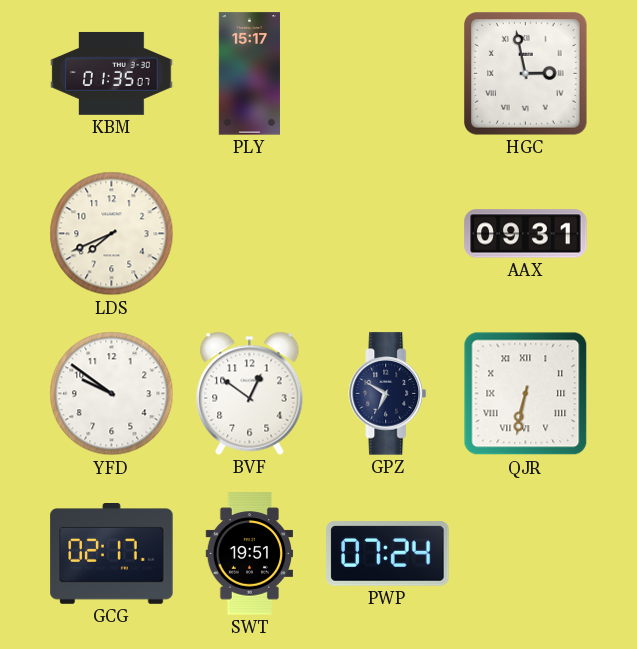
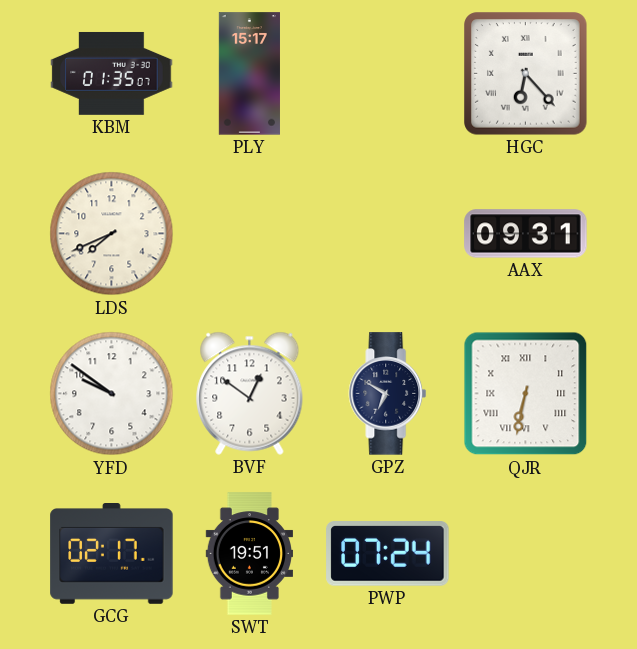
HGC: 2:58 -> 6:23
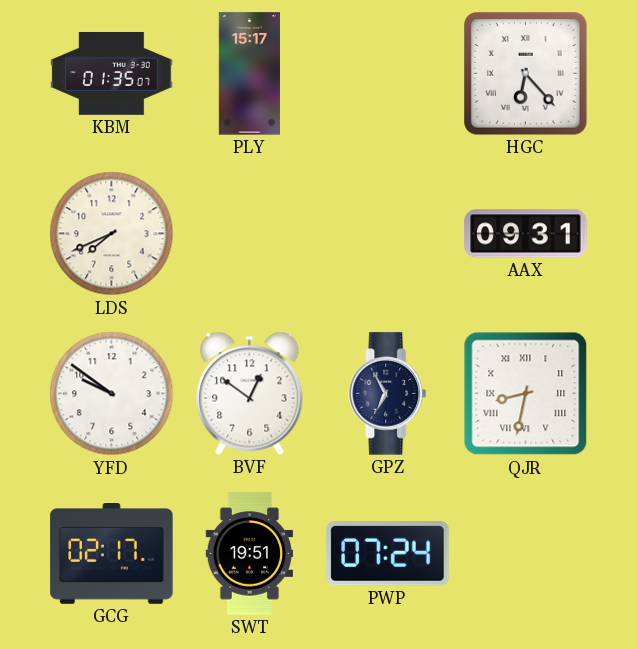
GPZ: 6:50 -> 6:55
QJR: 6:32 -> 8:32
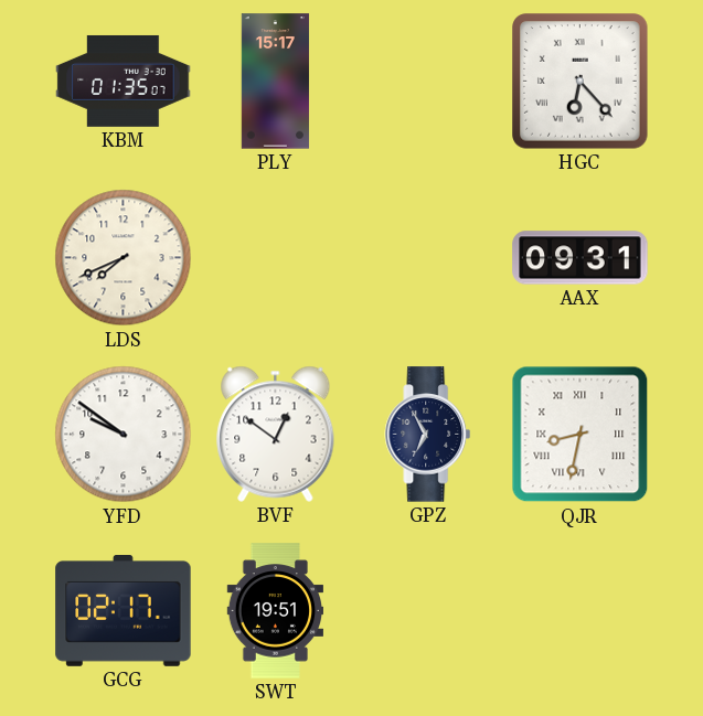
PWP: 07:24 -> none
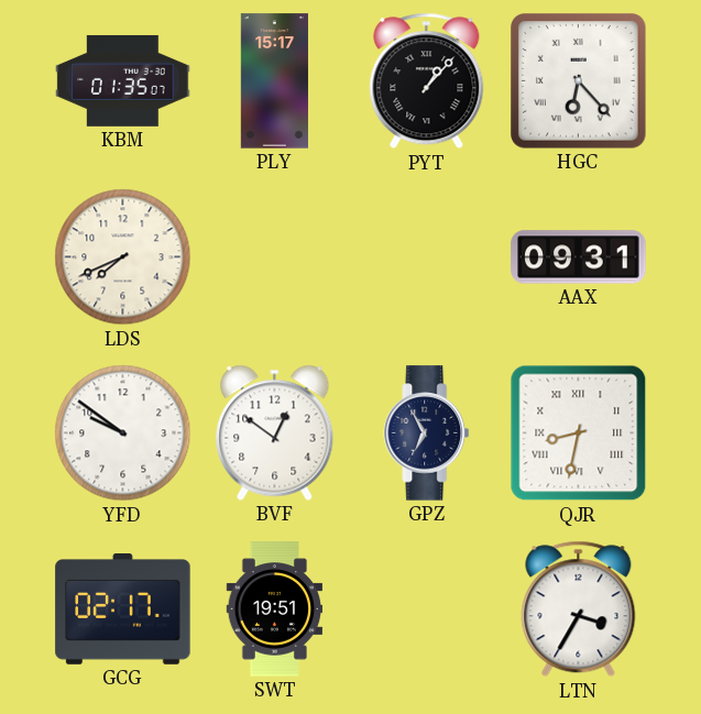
PYT: none -> 1:07
LTN: none -> 3:35
